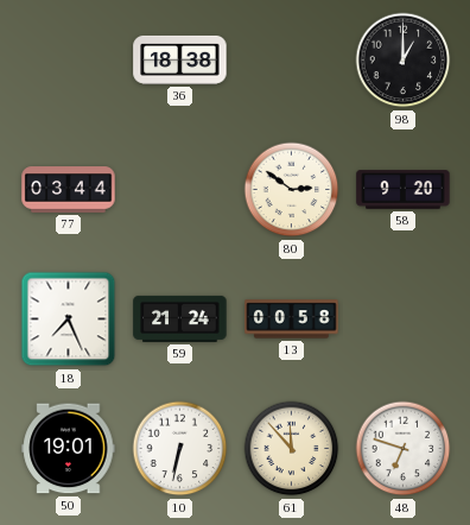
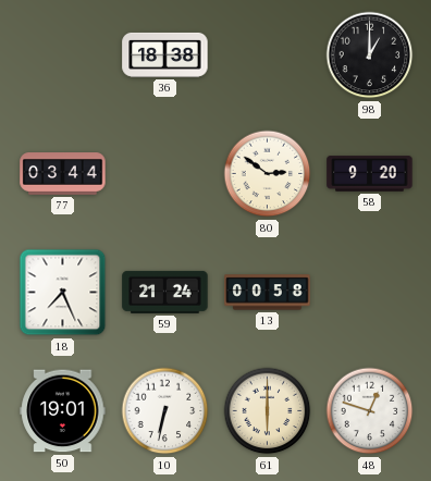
61: 11:53 -> 6:00
48: 6:48 -> 12:48
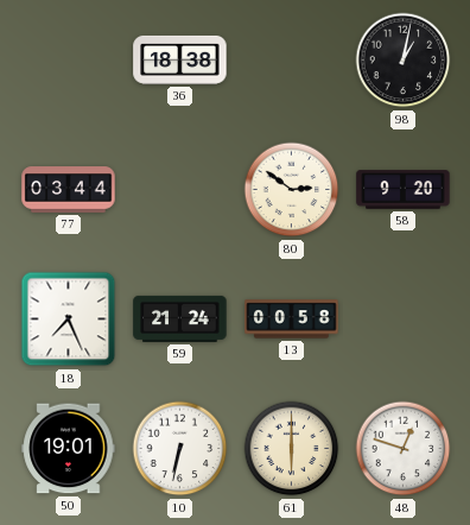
98: 1:00 -> 1:02
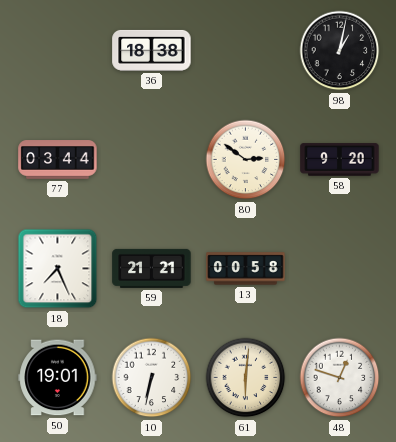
59: 21:24 -> 21:21
61: 6:00 -> 6:01
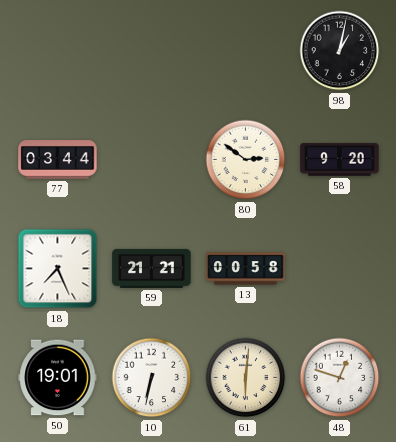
36: 18:38 -> none
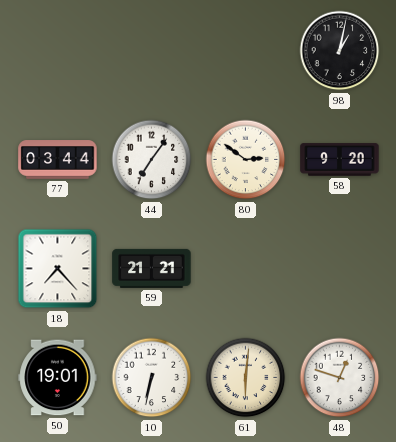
44: none -> 7:06
18: 7:26 -> 7:23
13: 00:58 -> none
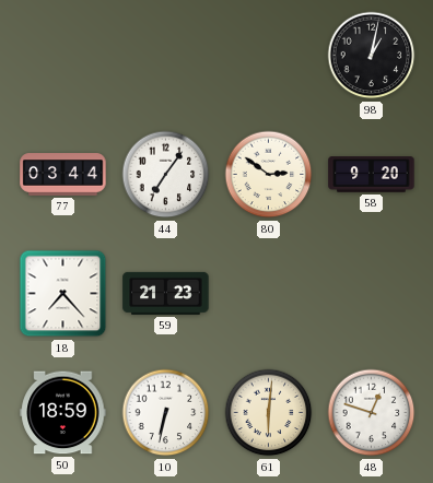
59: 21:21 -> 21:23
50: 19:01 -> 18:59
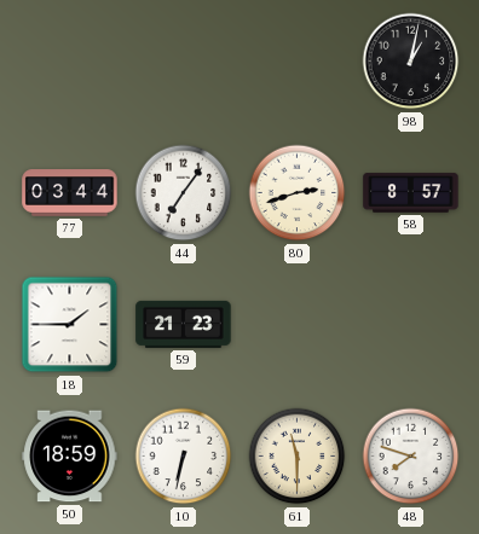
80: 2:51 -> 2:42
58: 9:20 -> 8:57
18: 7:23 -> 1:45
61: 6:01 -> 11:30
48: 12:48 -> 7:48
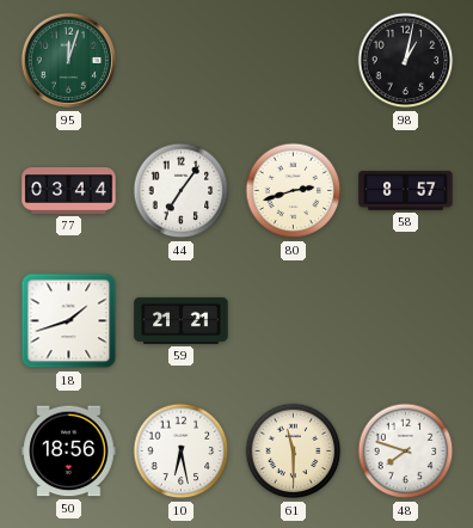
95: none -> 12:03
18: 1:45 -> 1:42
59: 21:23 -> 21:21
50: 18:59 -> 18:56
10: 6:32 -> 6:28
